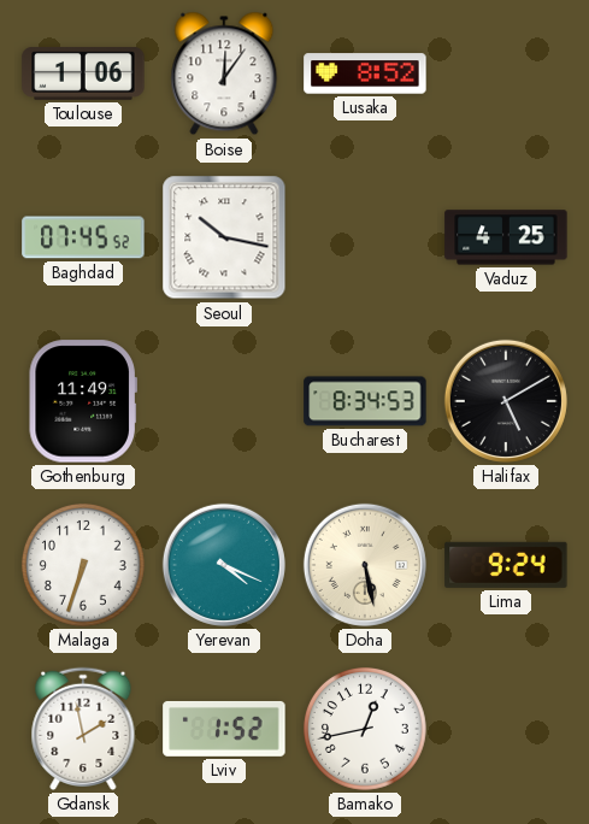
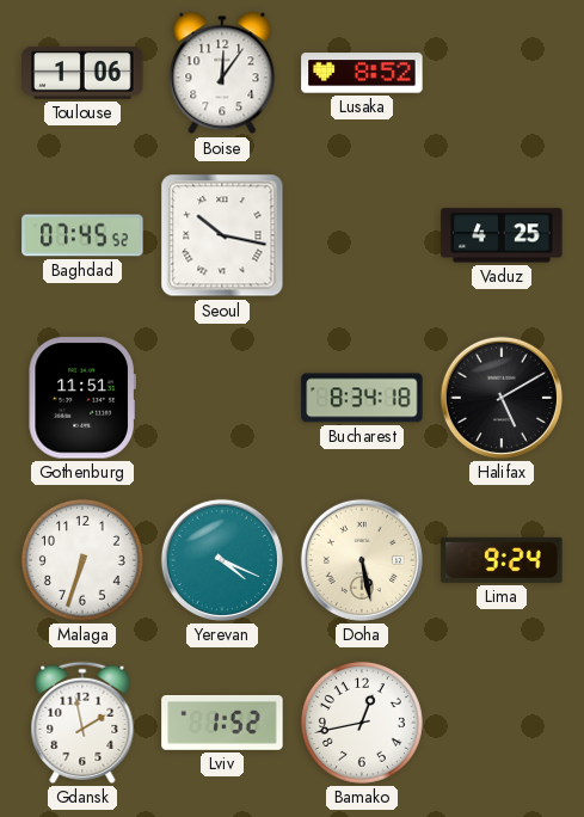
Gothenburg: 11:49 -> 11:51
Bucharest: 8:34:53 -> 8:34:18
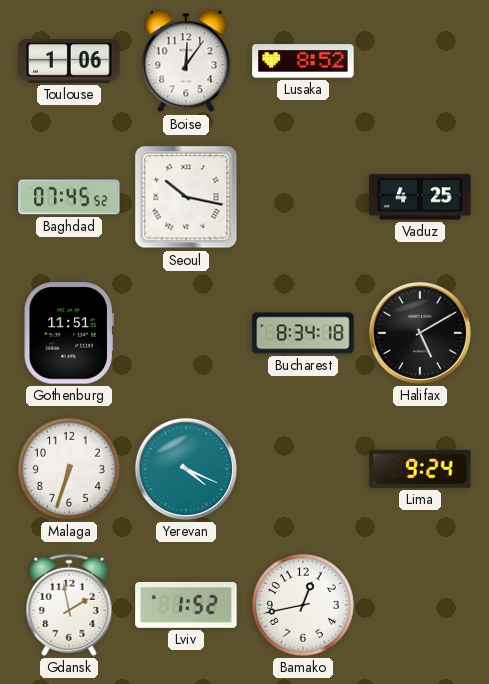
Doha: 5:28 -> none
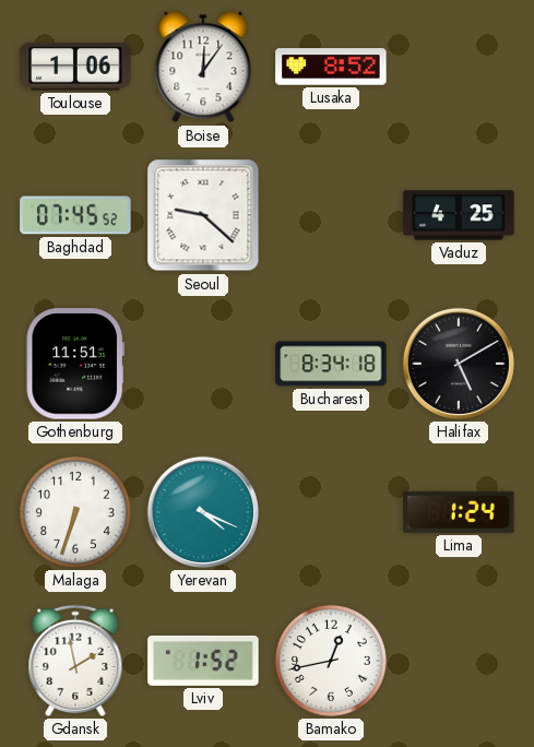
Seoul: 10:17 -> 9:22
Lima: 9:24 -> 1:24
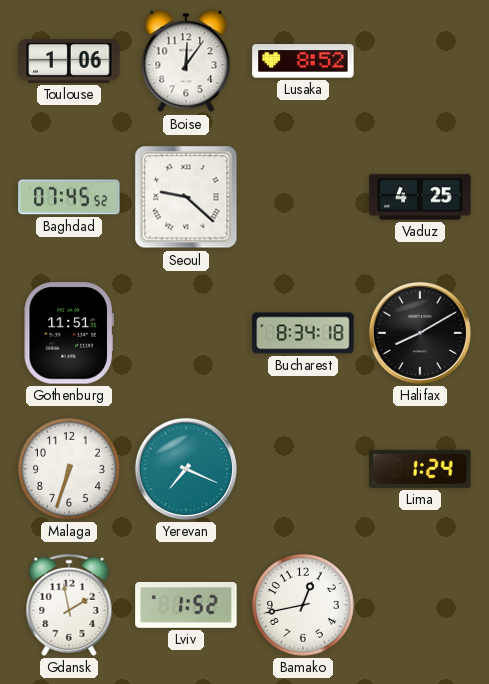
Halifax: 5:10 -> 8:10
Yerevan: 4:19 -> 7:19
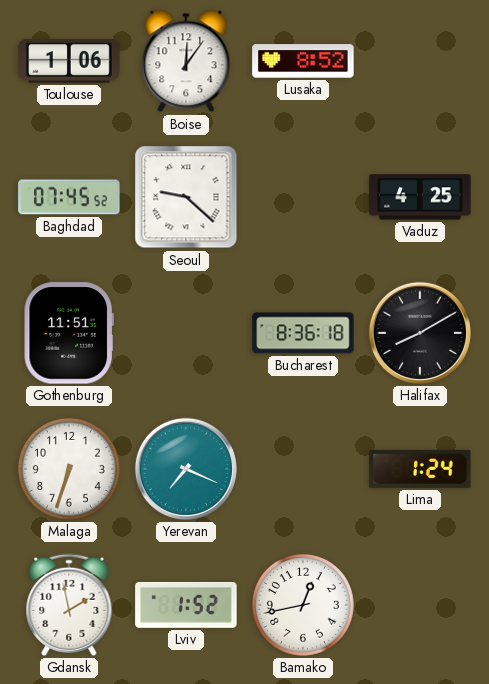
Bucharest: 8:34 -> 8:36
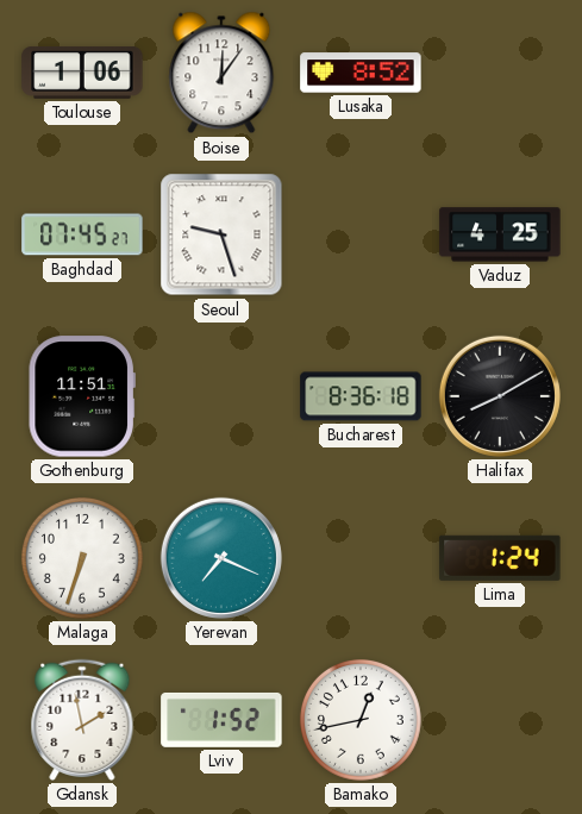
Baghdad: 07:45:52 -> 07:45:27
Seoul: 9:22 -> 9:27
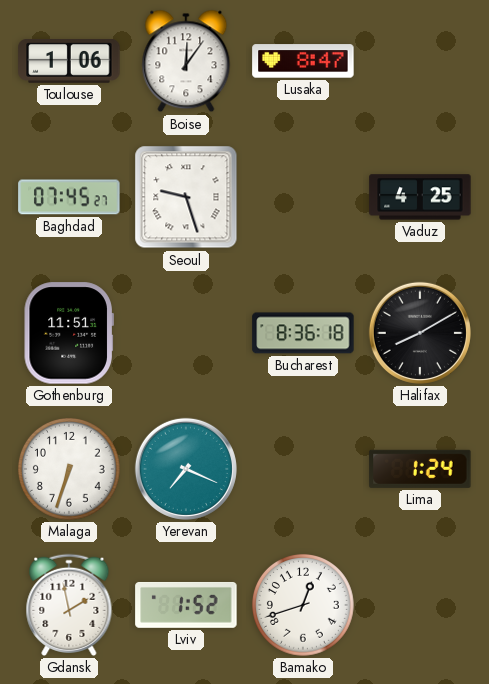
Lusaka: 8:52 -> 8:47
Bamako: 12:43 -> 12:42
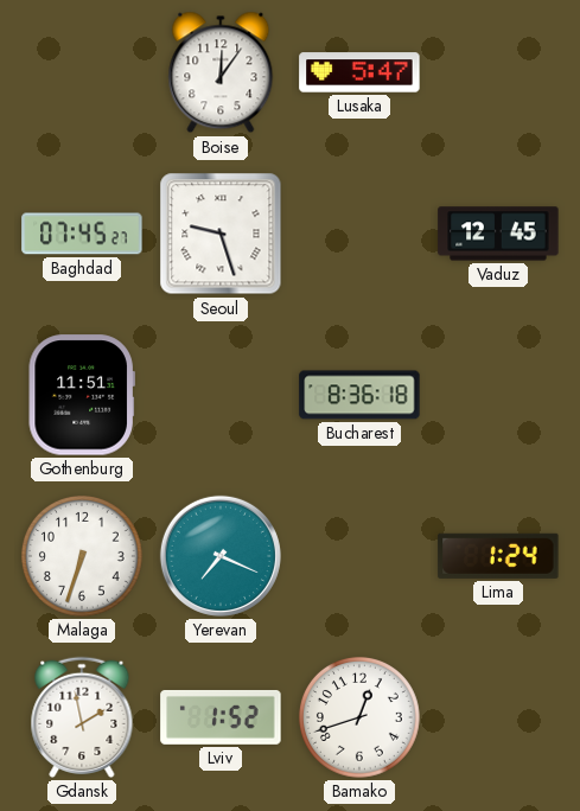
Toulouse: 1:06 -> none
Lusaka: 8:47 -> 5:47
Vaduz: 4:25 -> 12:45
Halifax: 8:10 -> none
